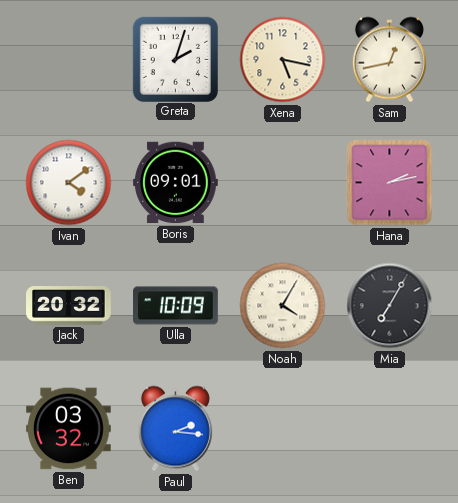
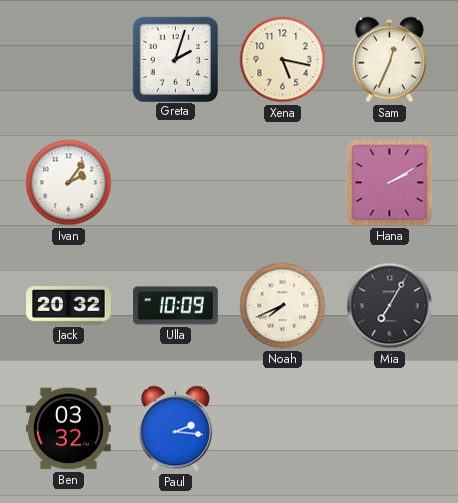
Sam: 12:43 -> 12:34
Ivan: 4:09 -> 2:06
Boris: 09:01 -> none
Hana: 2:13 -> 2:10
Noah: 4:05 -> 7:41
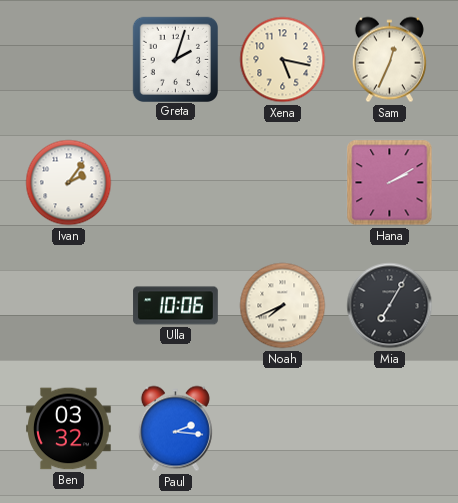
Jack: 20:32 -> none
Ulla: 10:09 -> 10:06
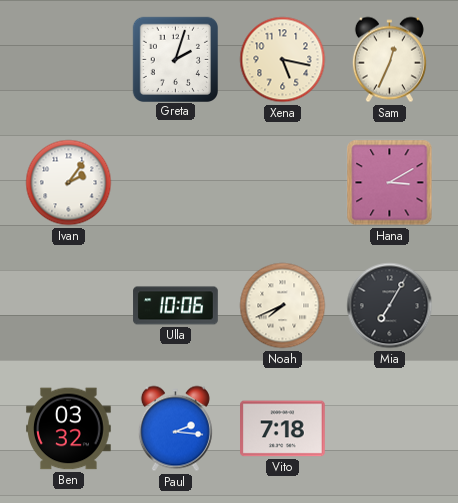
Hana: 2:10 -> 3:10
Vito: none -> 7:18
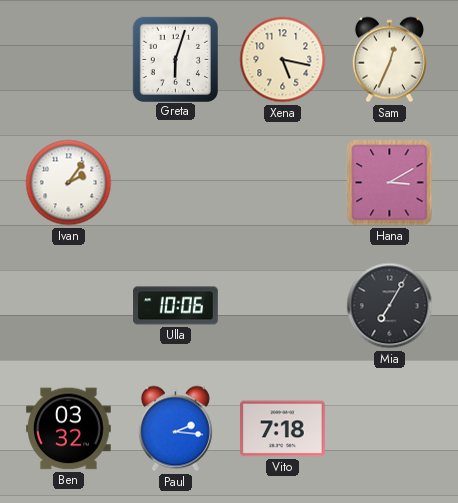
Greta: 2:03 -> 6:03
Noah: 7:41 -> none
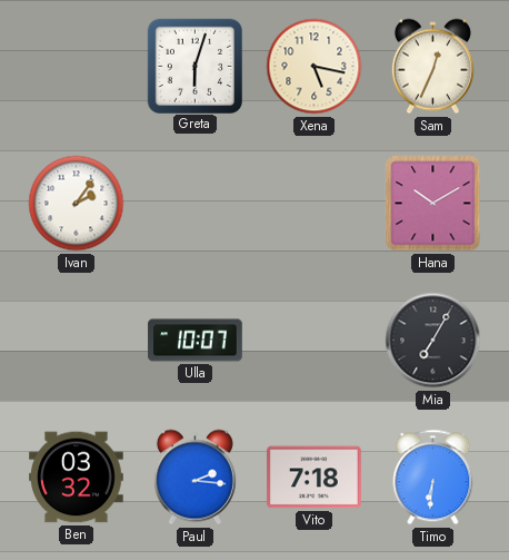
Hana: 3:10 -> 10:10
Ulla: 10:06 -> 10:07
Timo: none -> 6:31
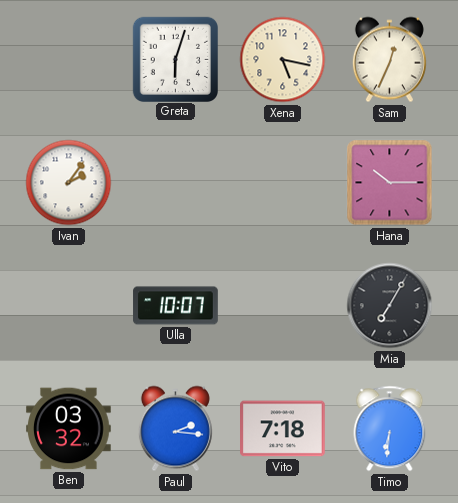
Hana: 10:10 -> 10:15
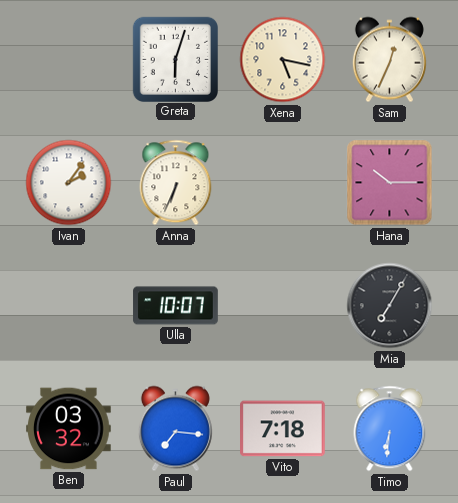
Anna: none -> 6:34
Paul: 2:16 -> 7:16
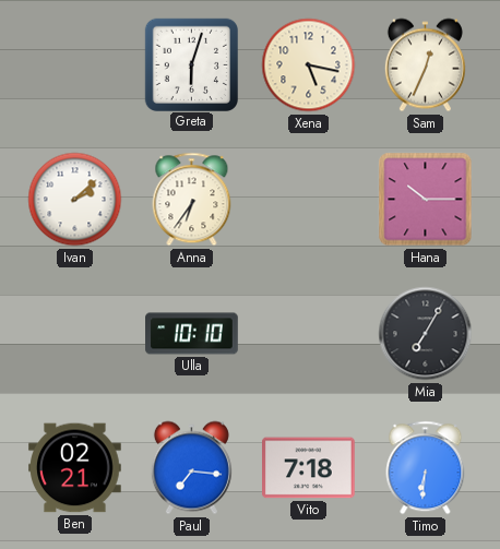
Ivan: 2:06 -> 2:08
Anna: 6:34 -> 6:36
Ulla: 10:07 -> 10:10
Ben: 03:32 -> 02:21
